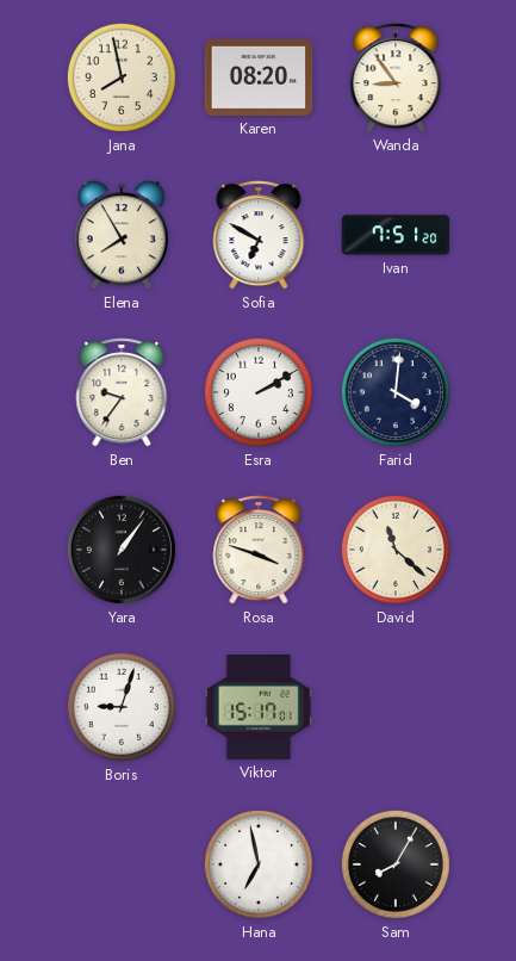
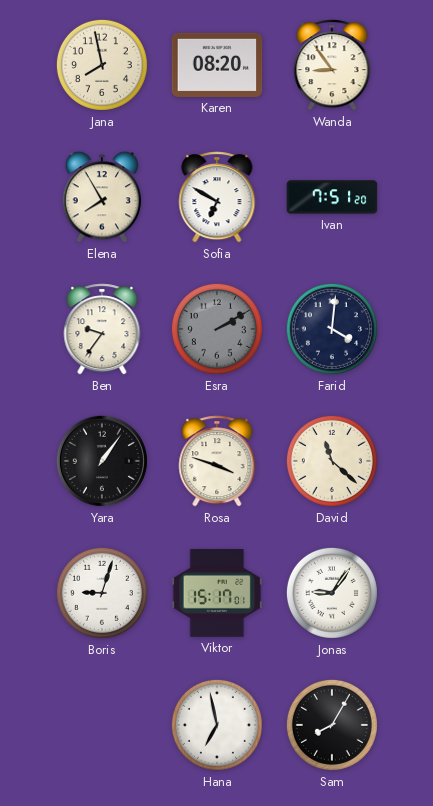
Esra dial: white -> grey
Jonas: none -> 9:06
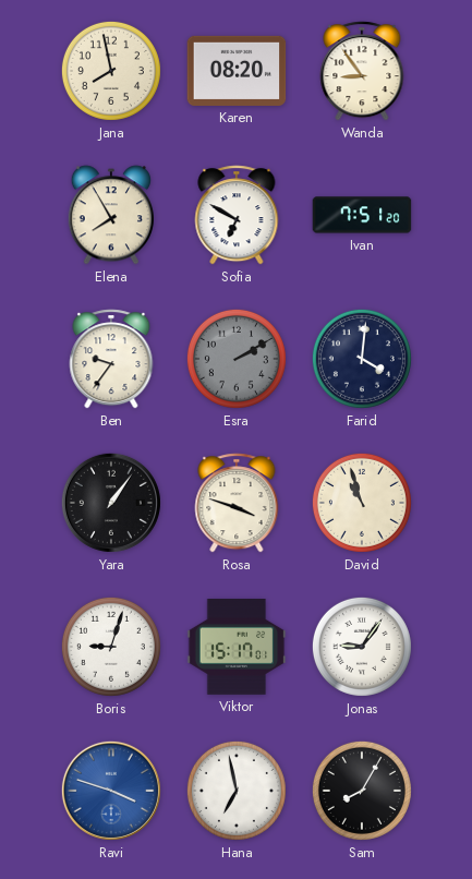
David: 11:22 -> 10:57
Ravi: none -> 3:48
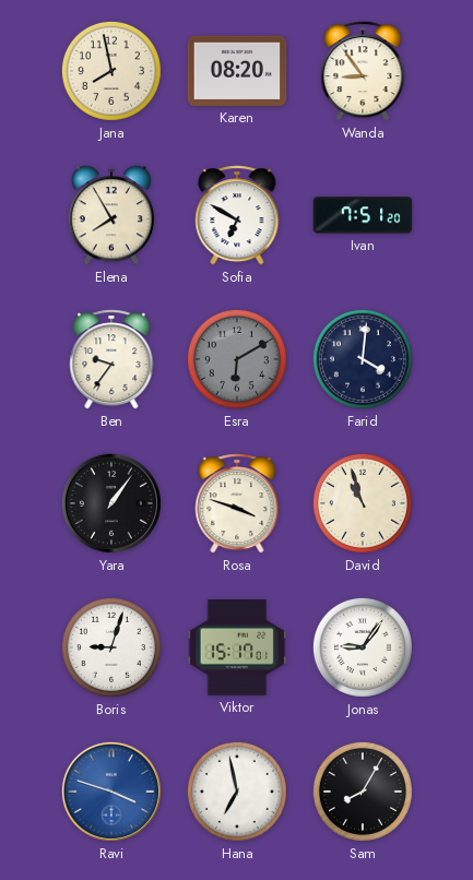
Esra: 2:10 -> 6:10
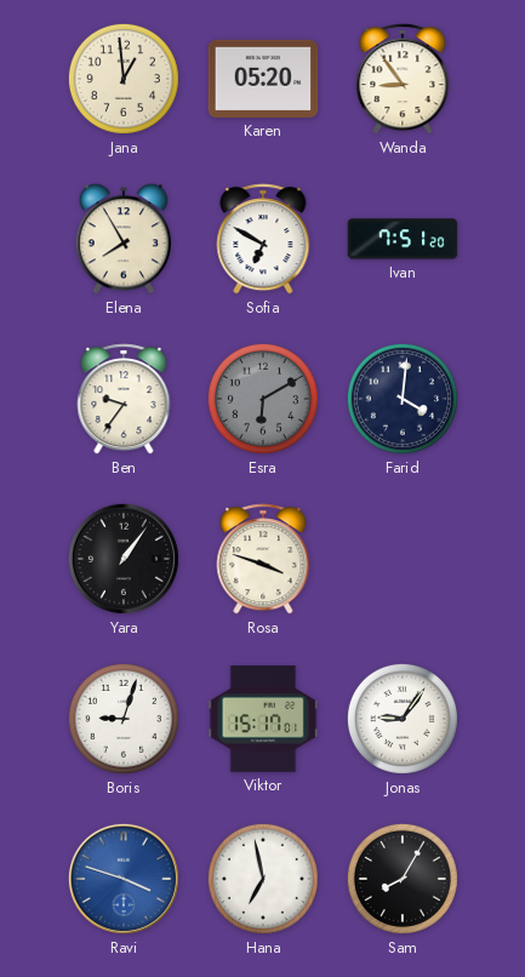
Jana: 7:58 -> 12:59
Karen: 08:20 -> 05:20
David: 10:57 -> none
